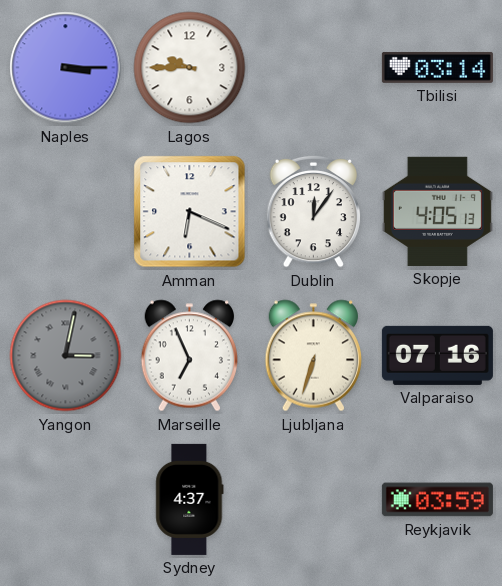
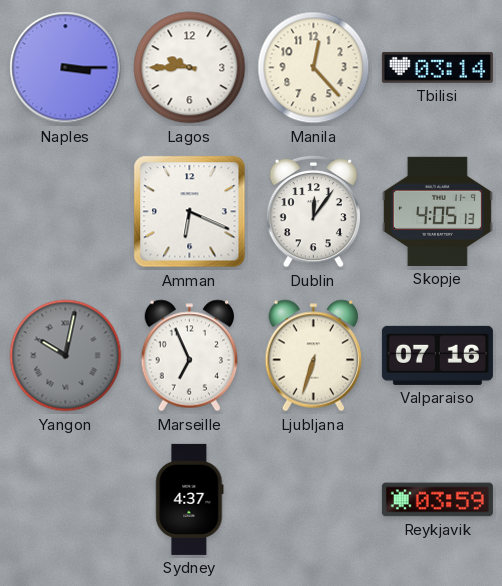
Manila: none -> 12:23
Yangon: 3:02 -> 10:02
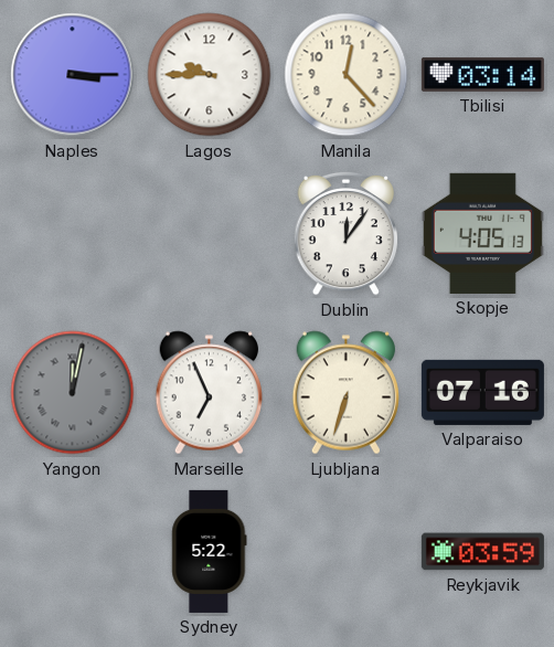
Amman: 6:19 -> none
Yangon: 10:02 -> 12:02
Sydney: 4:37 -> 5:22
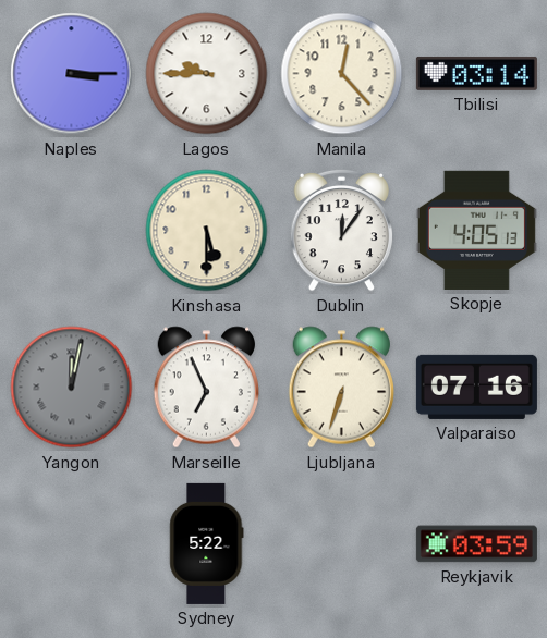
Kinshasa: none -> 5:30
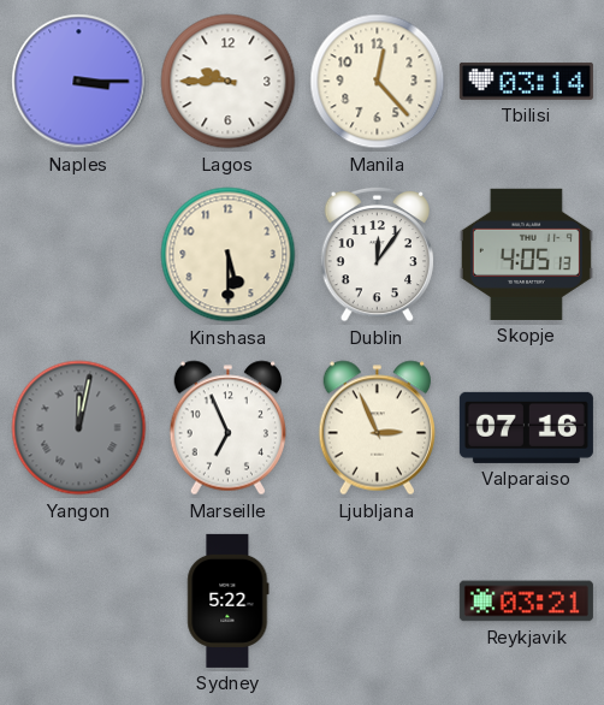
Ljubljana: 6:33 -> 2:56
Reykjavik: 03:59 -> 03:21
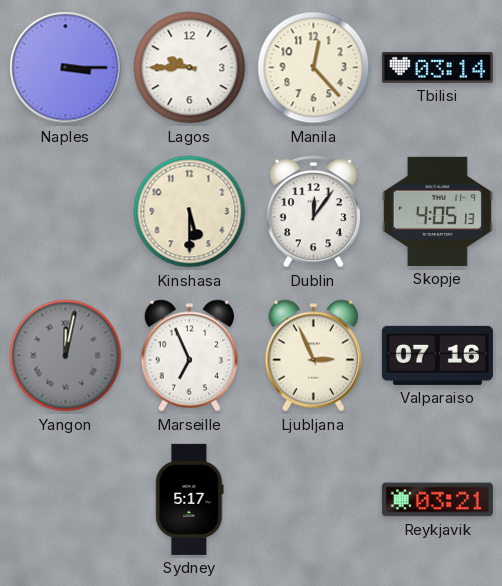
Sydney: 5:22 -> 5:17
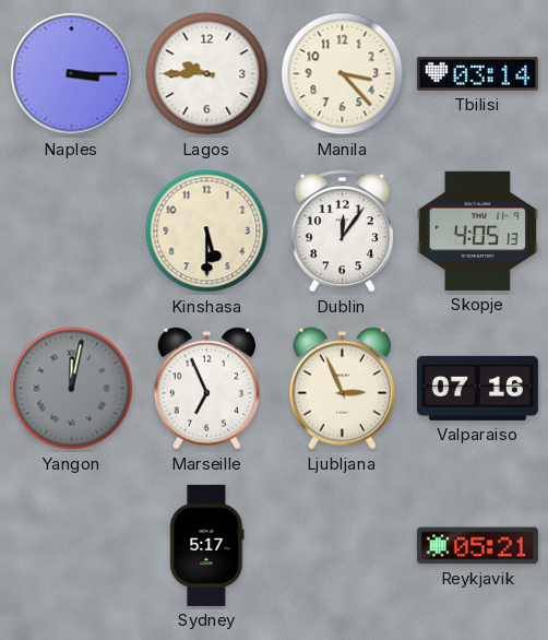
Manila: 12:23 -> 3:23
Reykjavik: 03:21 -> 05:21
